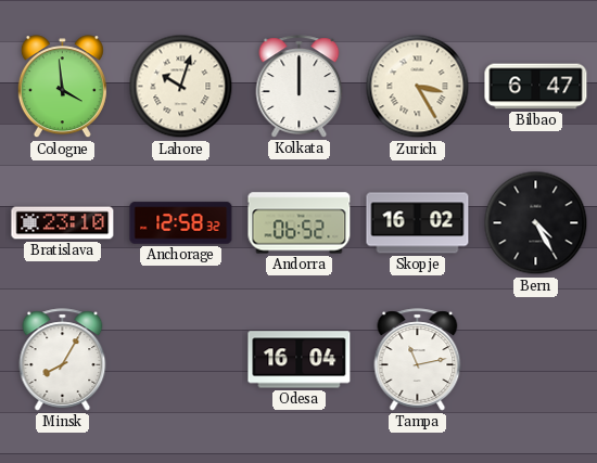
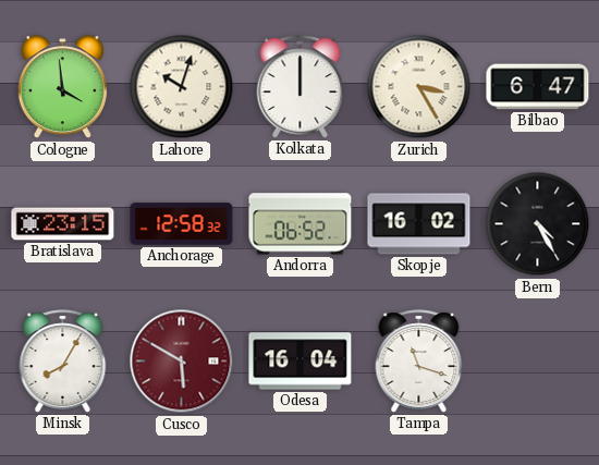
Bratislava: 23:10 -> 23:15
Cusco: none -> 5:50
Tampa: 11:13 -> 11:18
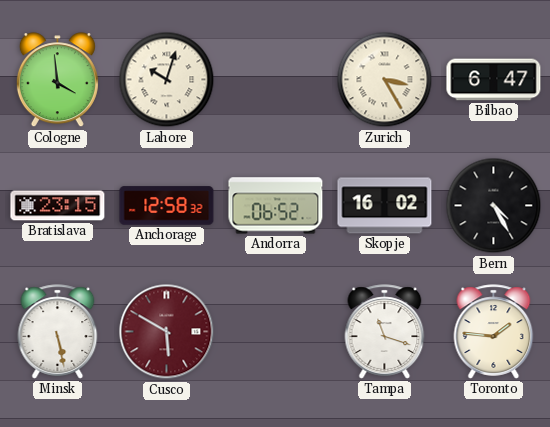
Kolkata: 12:00 -> none
Minsk: 8:05 -> 5:28
Odesa: 16:04 -> none
Toronto: none -> 1:46
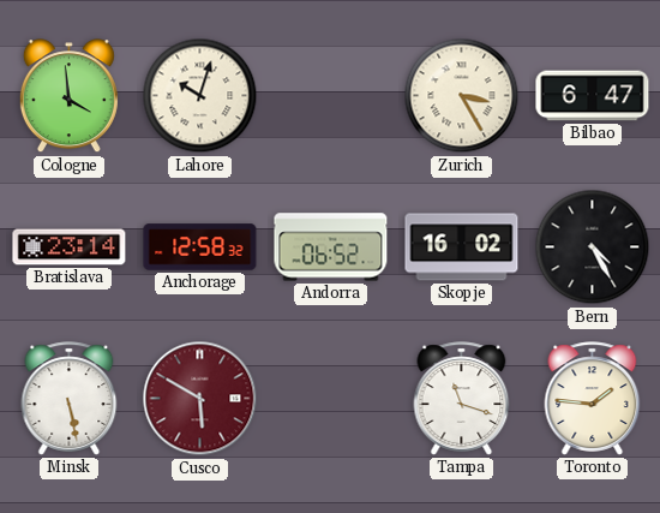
Bratislava: 23:15 -> 23:14
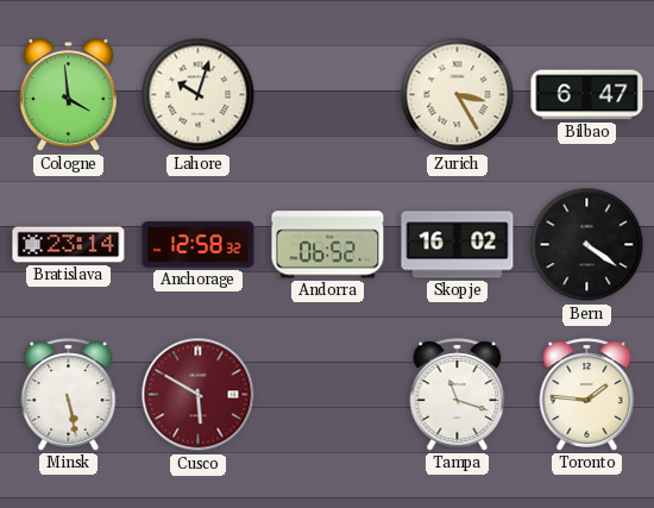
Bern: 4:25 -> 4:21
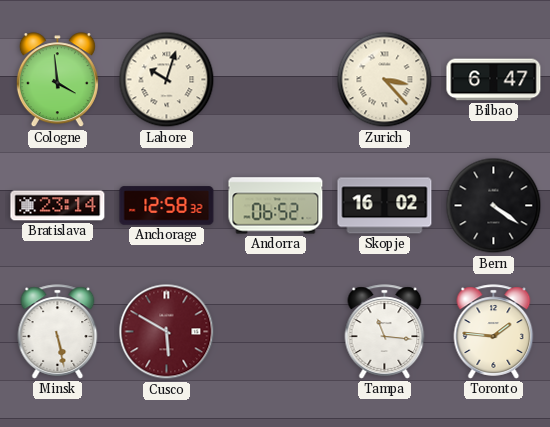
Zurich: 3:25 -> 3:23
Tampa: 11:18 -> 11:16
